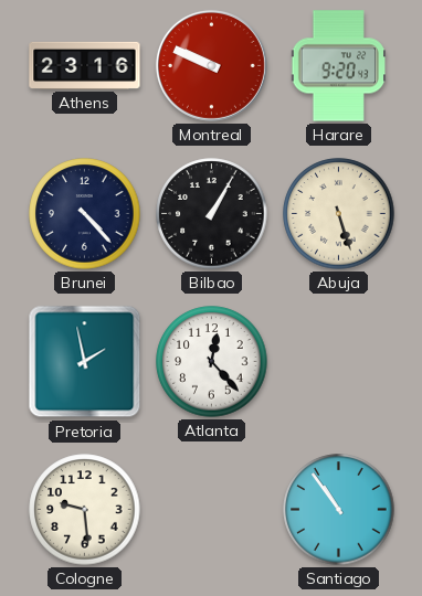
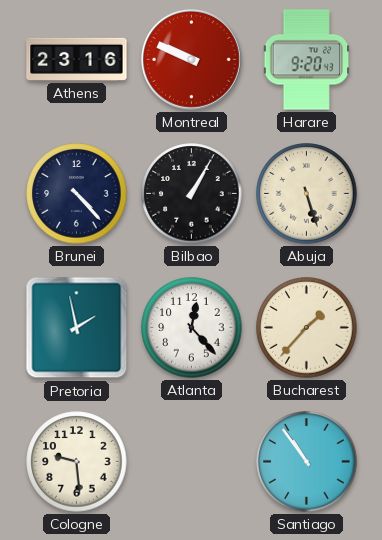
Bucharest: none -> 1:37
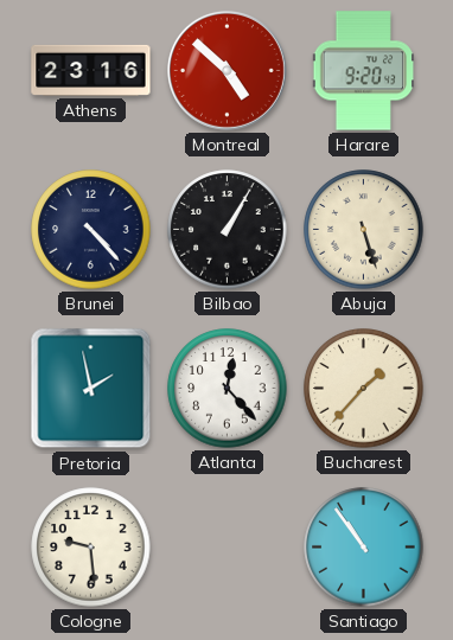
Montreal: 9:49 -> 4:52
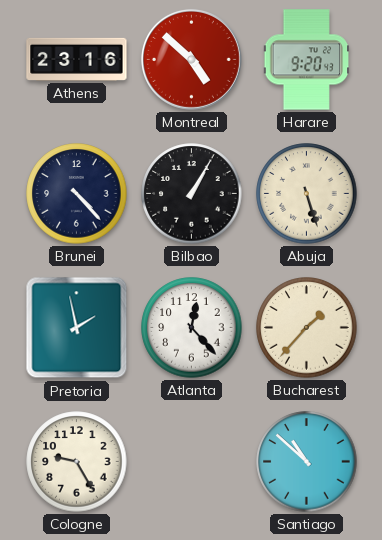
Cologne: 9:29 -> 9:25
Santiago: 10:54 -> 10:52
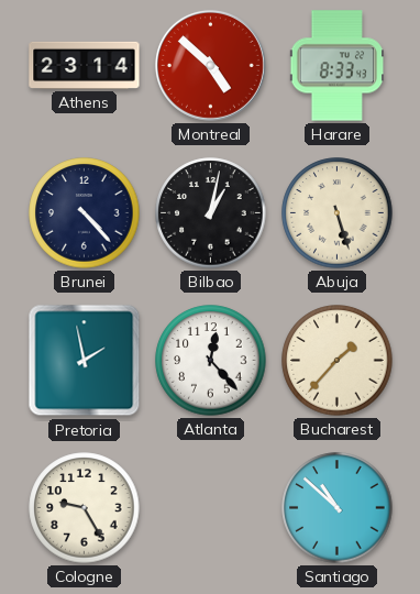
Athens: 23:16 -> 23:14
Harare: 9:20 -> 8:33
Bilbao: 1:05 -> 1:02
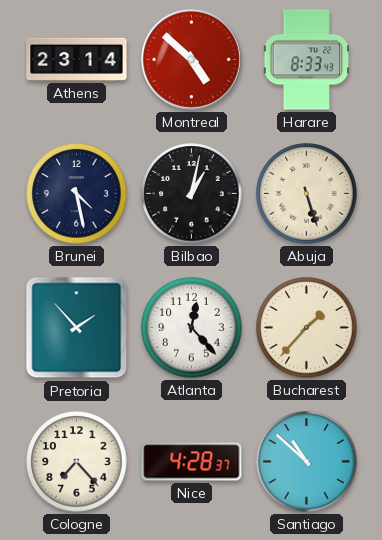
Brunei: 4:23 -> 4:28
Pretoria: 1:58 -> 1:53
Cologne: 9:25 -> 7:23
Nice: none -> 4:28
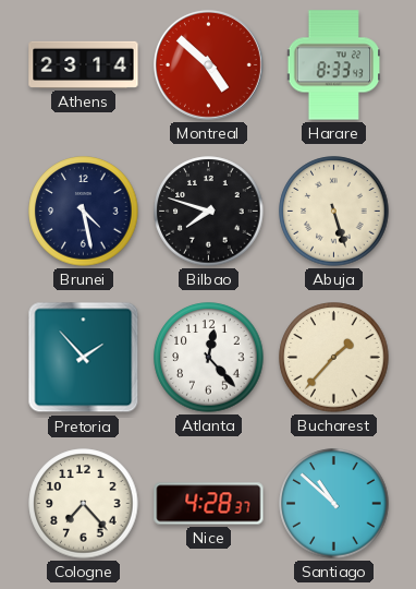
Bilbao: 1:02 -> 7:48
